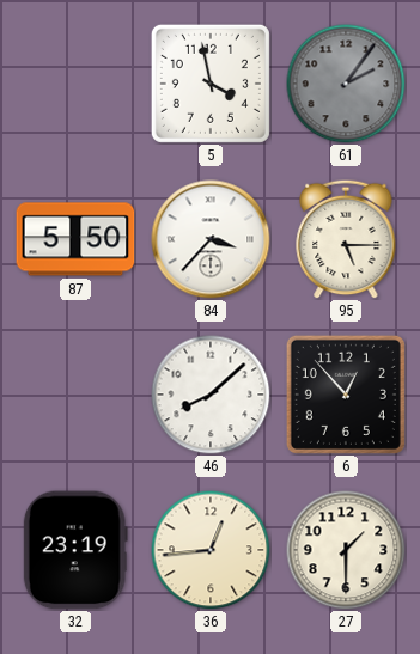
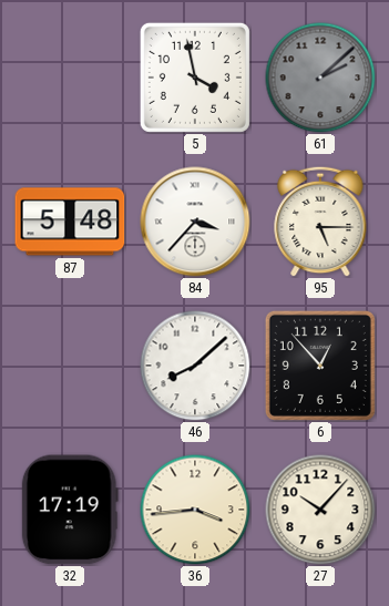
61: 2:06 -> 2:08
87: 5:50 -> 5:48
32: 23:19 -> 17:19
36: 12:44 -> 3:44
27: 1:30 -> 10:07
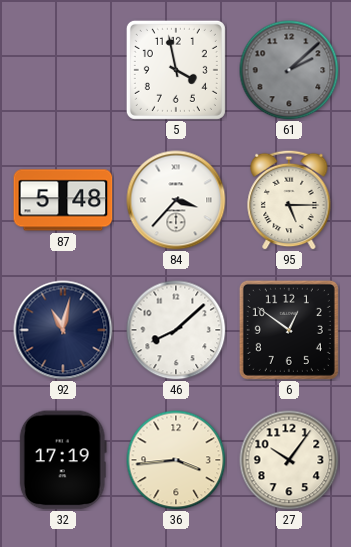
92: none -> 11:02
6: 12:53 -> 12:51
27: 10:07 -> 10:06
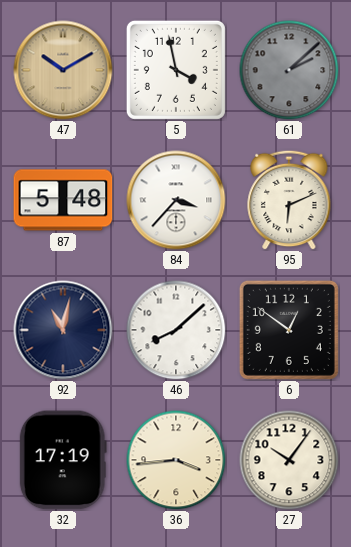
47: none -> 10:10
95: 5:15 -> 6:11
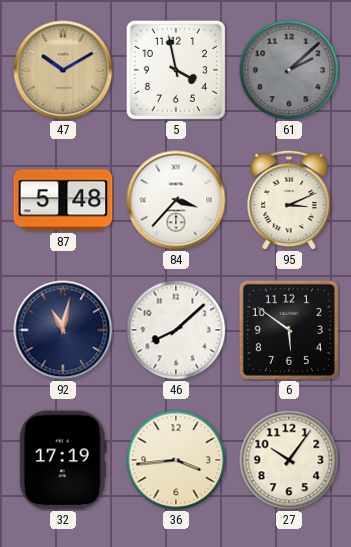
95: 6:11 -> 3:11
6: 12:51 -> 5:51
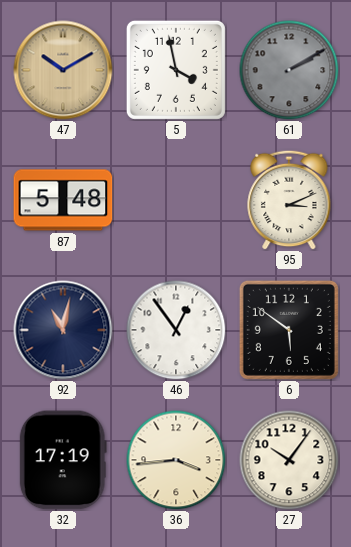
61: 2:08 -> 2:10
84: 3:37 -> none
46: 8:08 -> 12:54
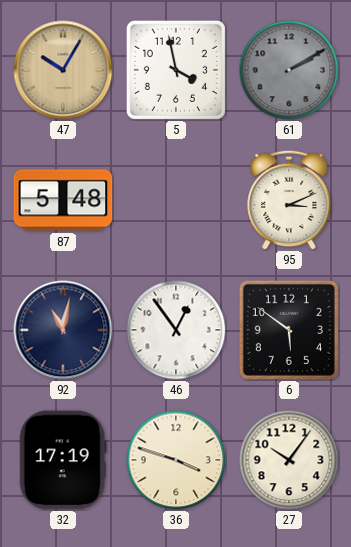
47: 10:10 -> 10:05
36: 3:44 -> 3:48
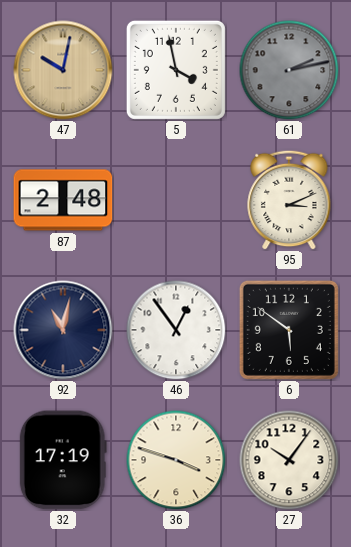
47: 10:05 -> 10:02
61: 2:10 -> 2:13
87: 5:48 -> 2:48
